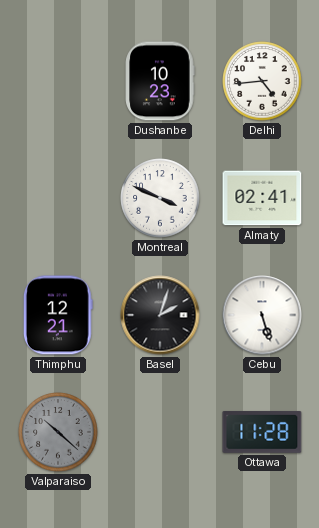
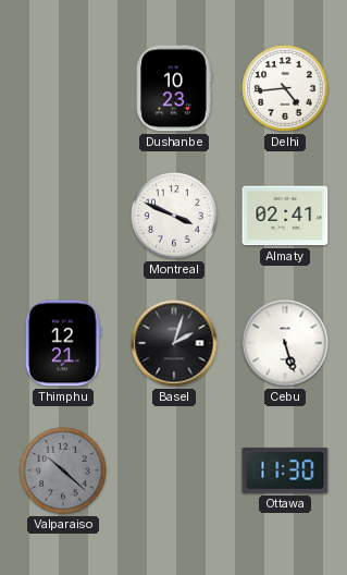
Ottawa: 11:28 -> 11:30
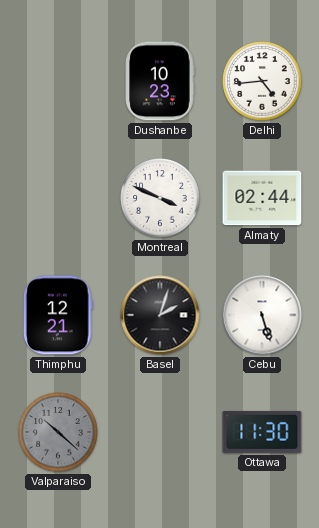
Almaty: 02:41 -> 02:44
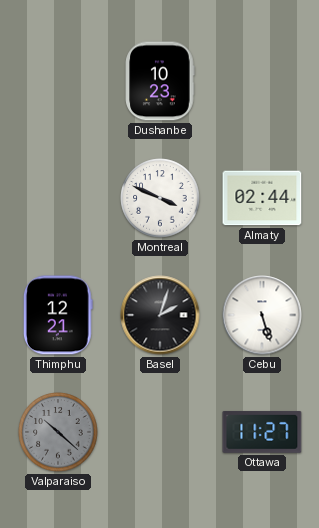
Delhi: 4:44 -> none
Ottawa: 11:30 -> 11:27
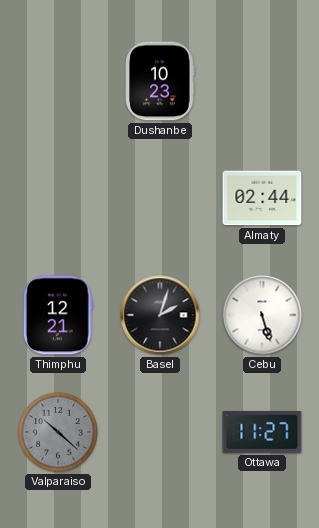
Montreal: 3:49 -> none
